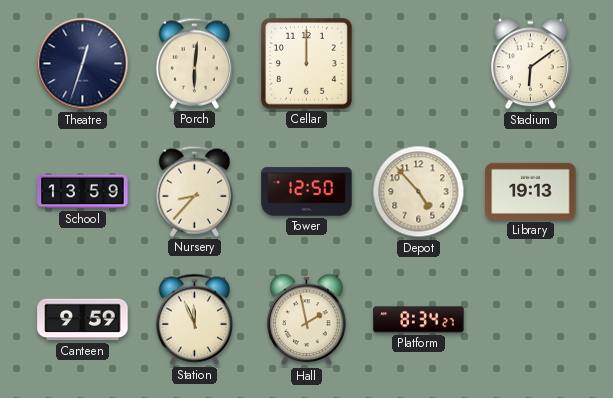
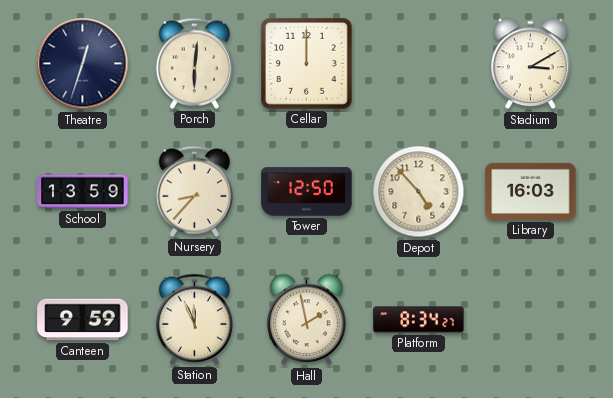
Stadium: 6:09 -> 3:10
Library: 19:13 -> 16:03
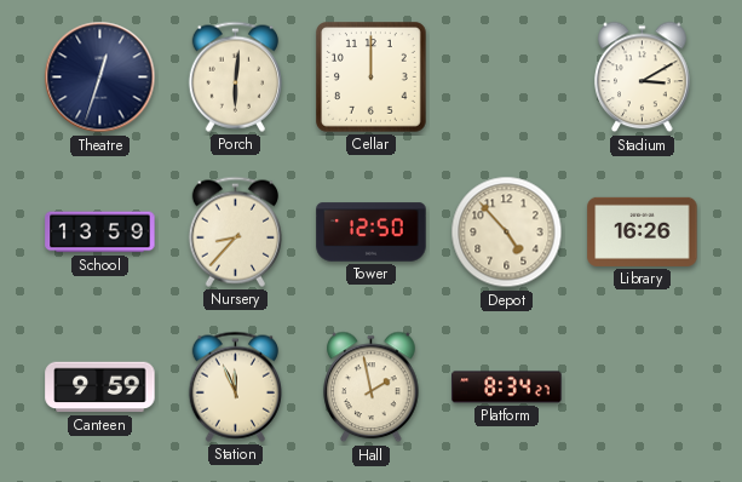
Library: 16:03 -> 16:26
